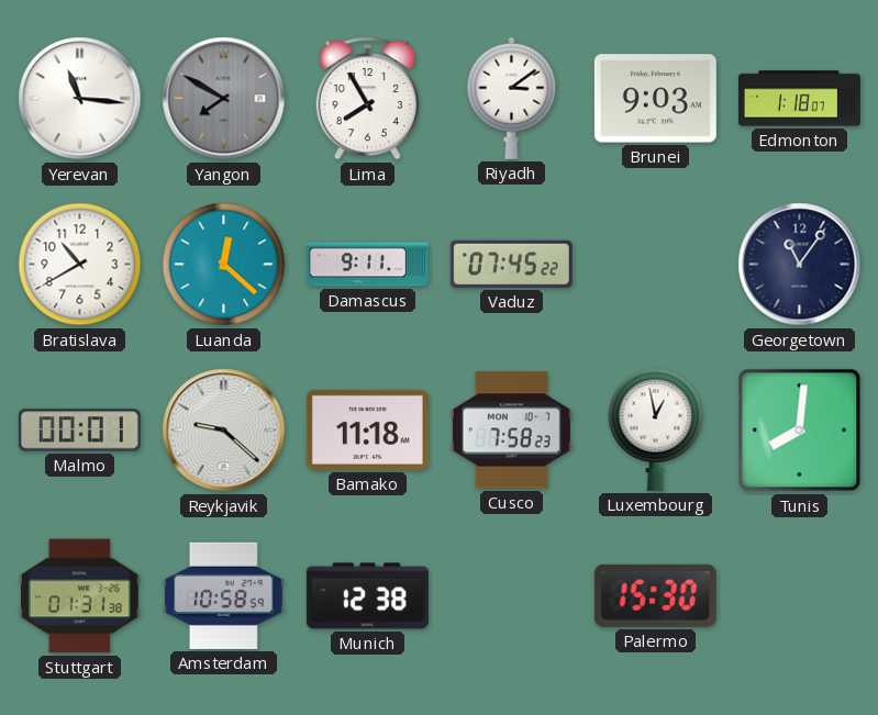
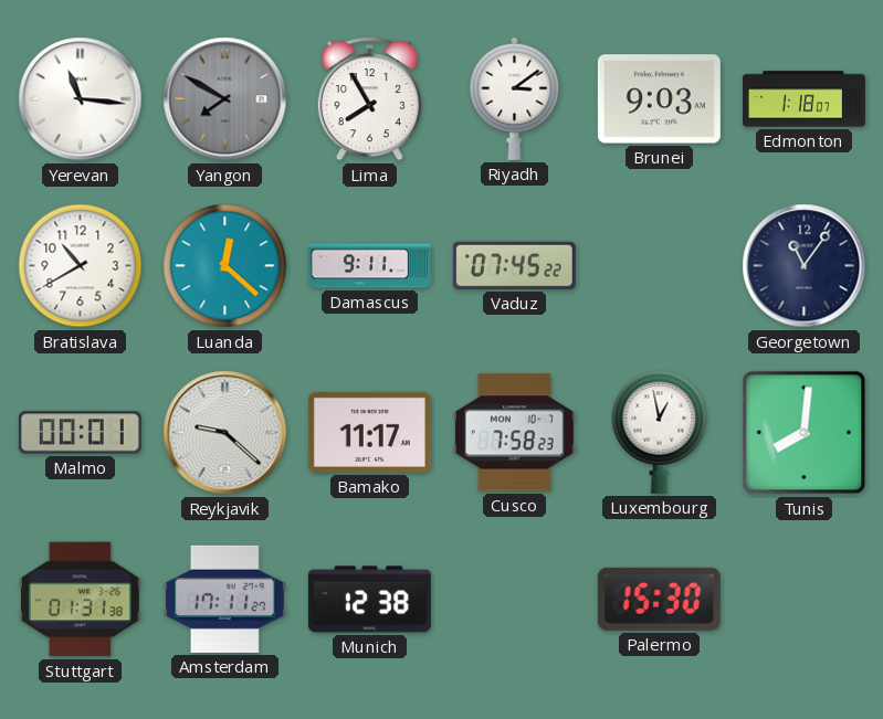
Bamako: 11:18 -> 11:17
Amsterdam: 10:58 -> 17:11
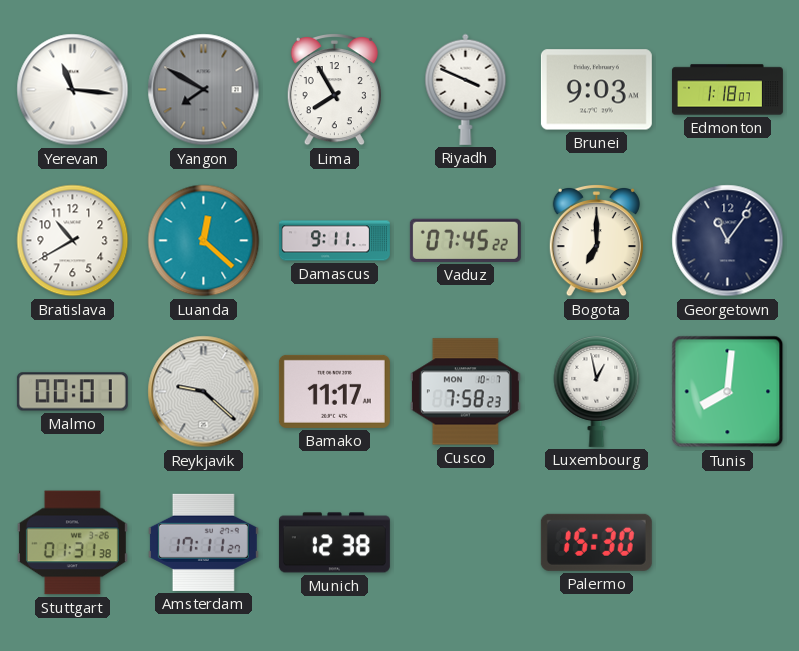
Riyadh: 3:09 -> 3:49
Bogota: none -> 7:00
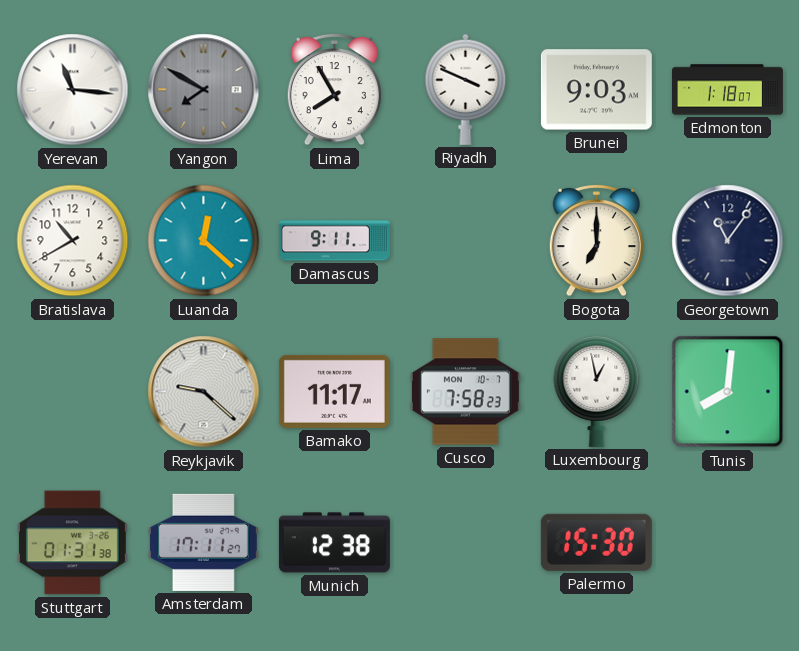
Vaduz: 07:45 -> none
Malmo: 00:01 -> none
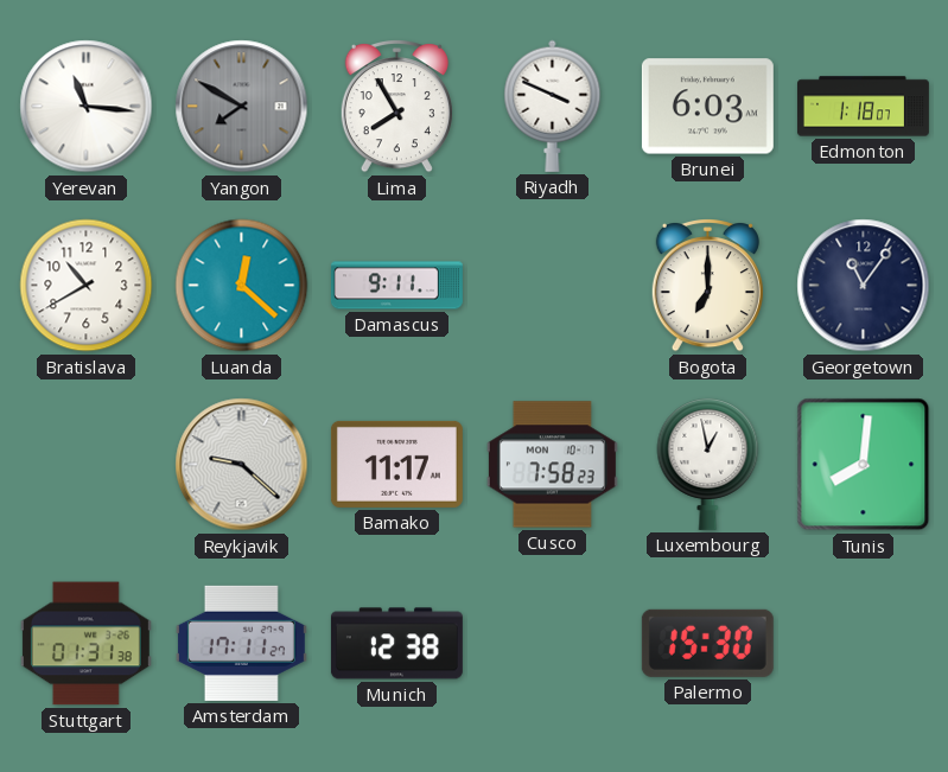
Brunei: 9:03 -> 6:03
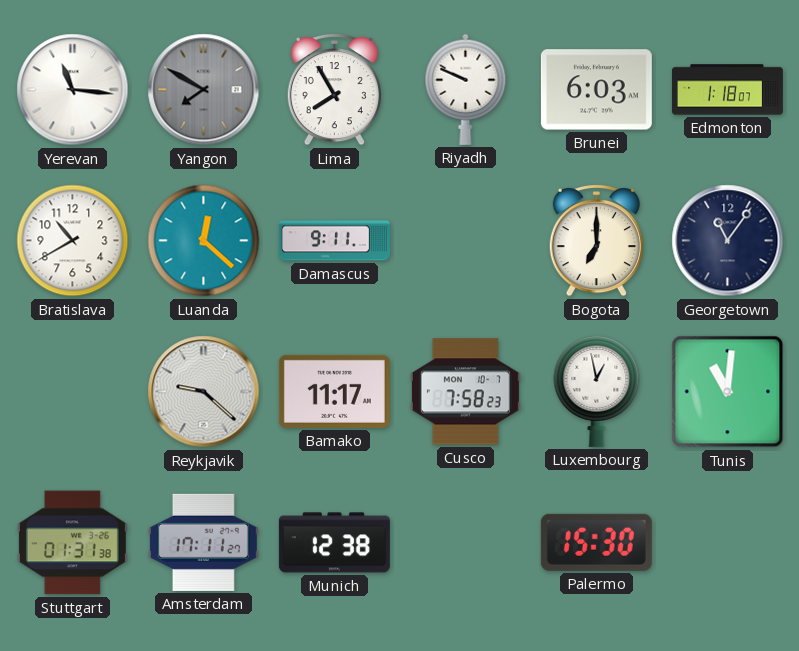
Riyadh: 3:49 -> 9:49
Tunis: 8:01 -> 11:01
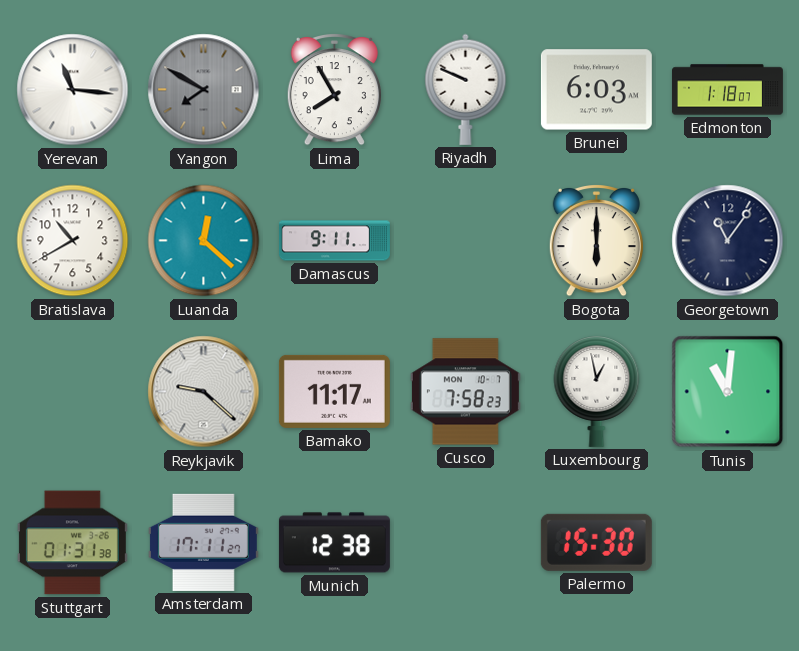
Bogota: 7:00 -> 6:00
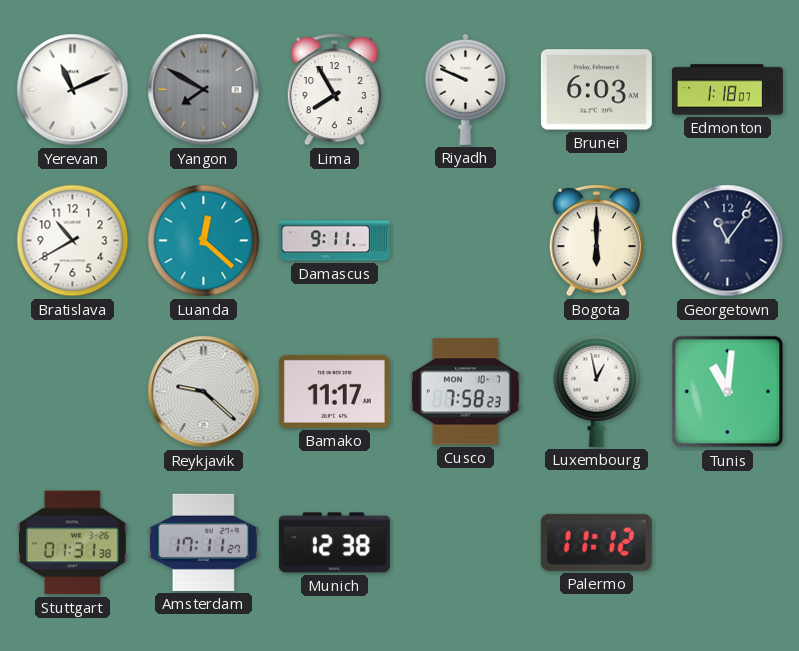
Yerevan: 11:16 -> 11:11
Palermo: 15:30 -> 11:12
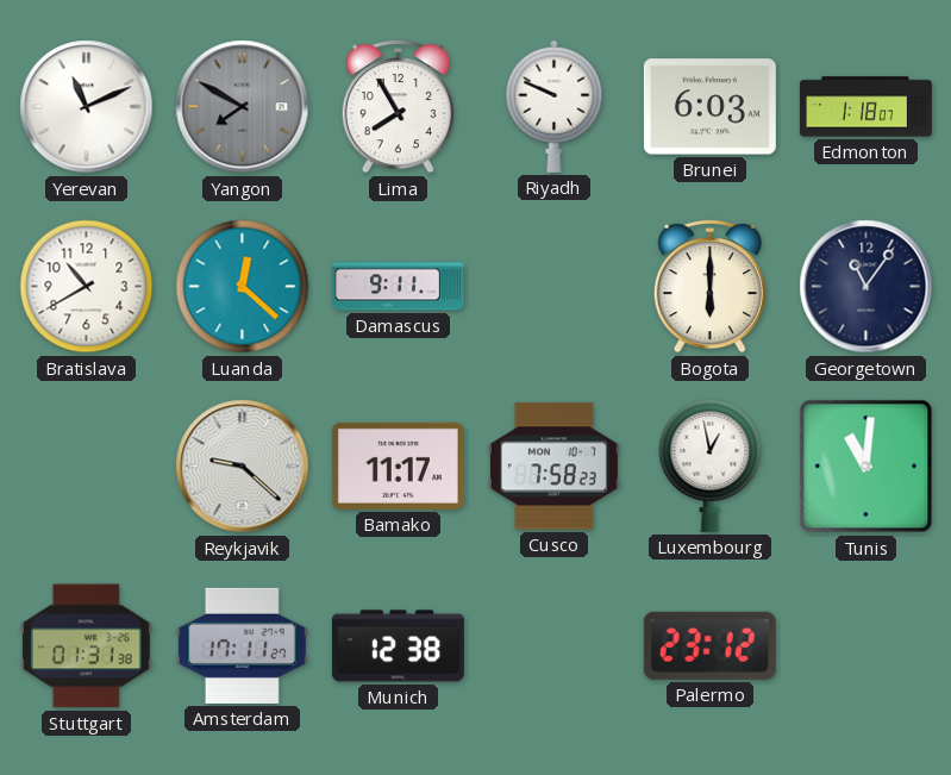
Palermo: 11:12 -> 23:12
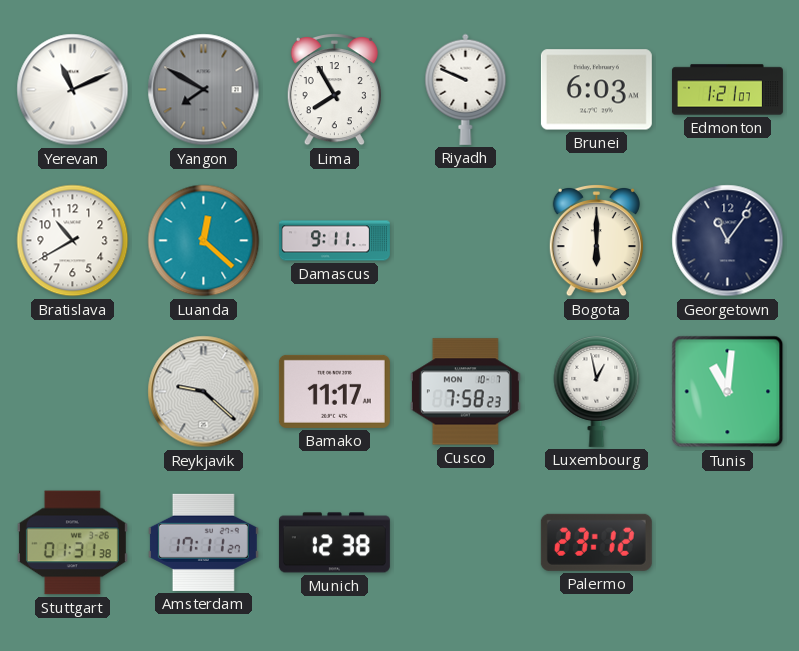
Edmonton: 1:18 -> 1:21
